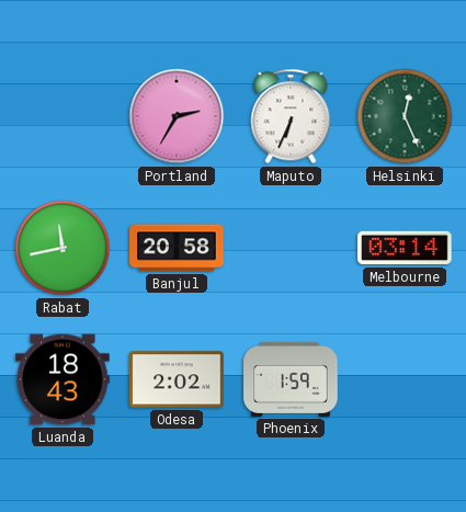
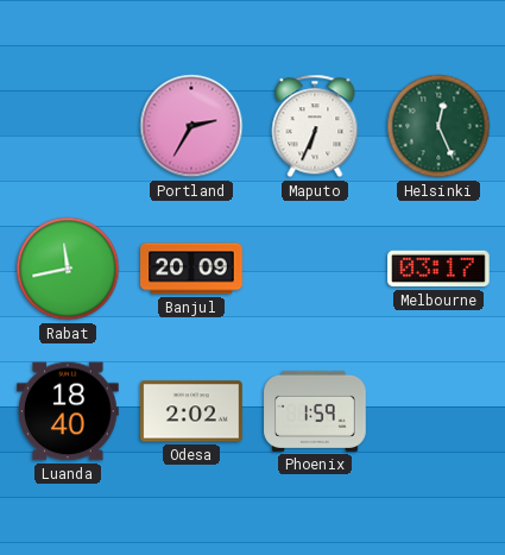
Banjul: 20:58 -> 20:09
Melbourne: 03:14 -> 03:17
Luanda: 18:43 -> 18:40
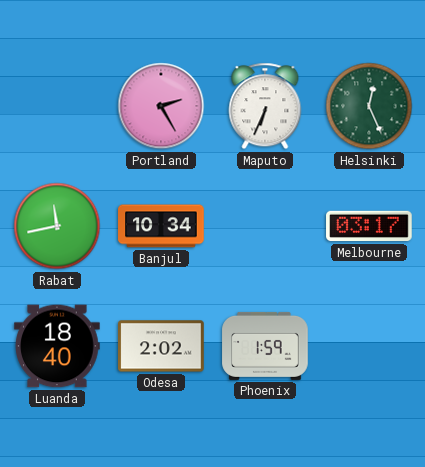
Portland: 2:35 -> 2:25
Banjul: 20:09 -> 10:34
